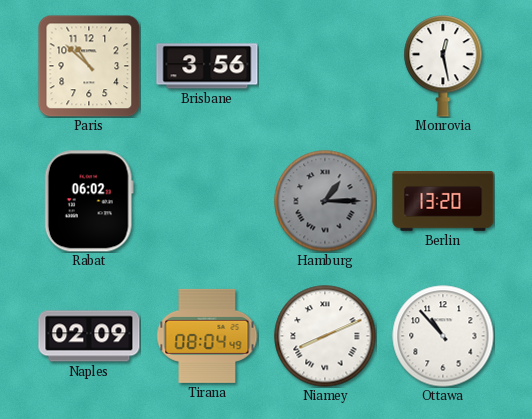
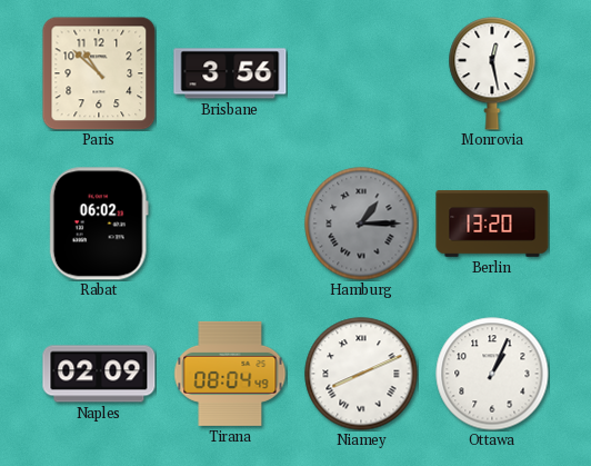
Ottawa: 10:53 -> 1:04
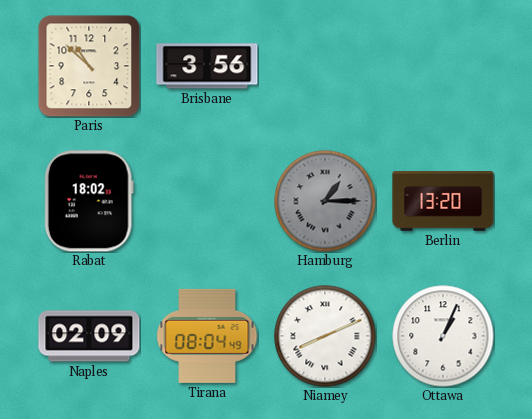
Monrovia: 12:28 -> none
Rabat: 06:02 -> 18:02
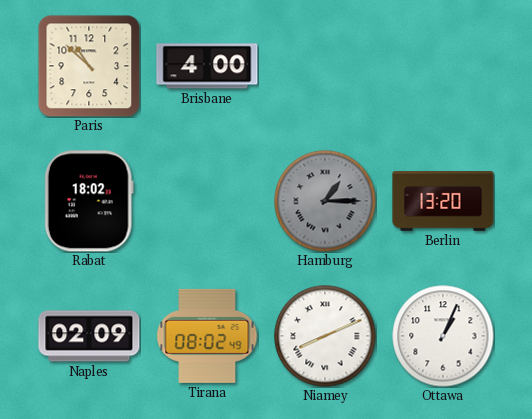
Brisbane: 3:56 -> 4:00
Tirana: 08:04 -> 08:02
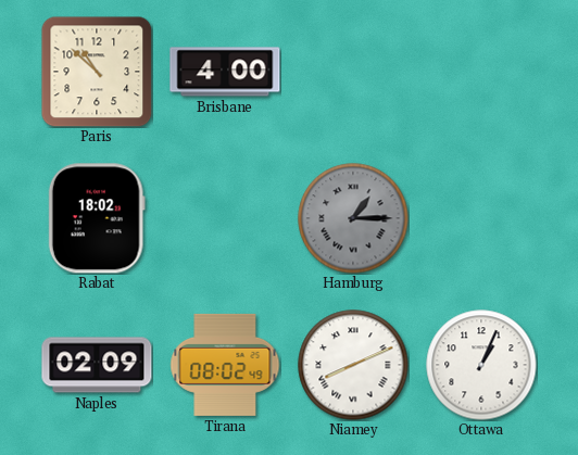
Berlin: 13:20 -> none
